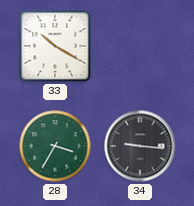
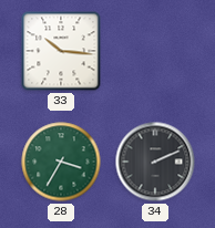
33: 10:20 -> 10:16
34: 9:16 -> 2:11
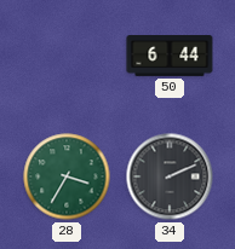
33: 10:16 -> none
50: none -> 6:44
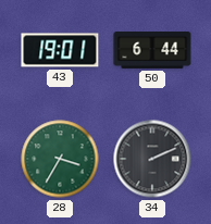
43: none -> 19:01
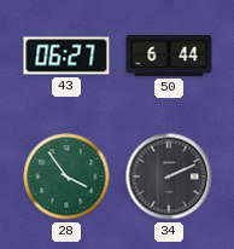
43: 19:01 -> 06:27
28: 3:35 -> 3:54
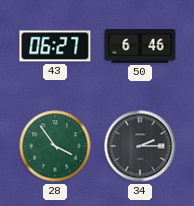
50: 6:44 -> 6:46
34: 2:11 -> 2:15
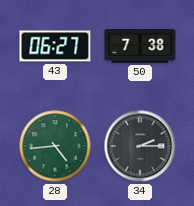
50: 6:46 -> 7:38
28: 3:54 -> 4:44
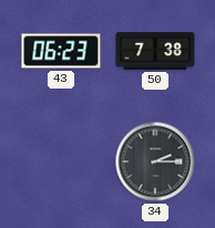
43: 06:27 -> 06:23
28: 4:44 -> none
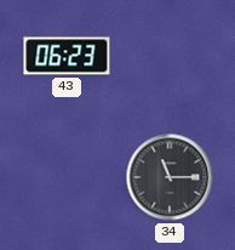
50: 7:38 -> none
34: 2:15 -> 11:15
